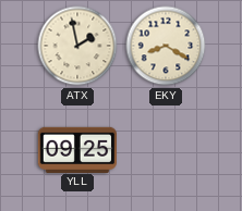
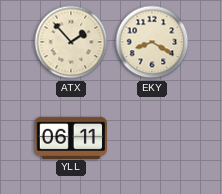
ATX: 1:58 -> 1:53
YLL: 09:25 -> 06:11
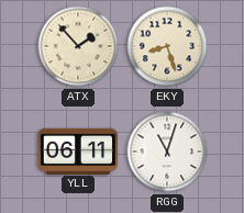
EKY: 8:20 -> 8:27
RGG: none -> 11:03
